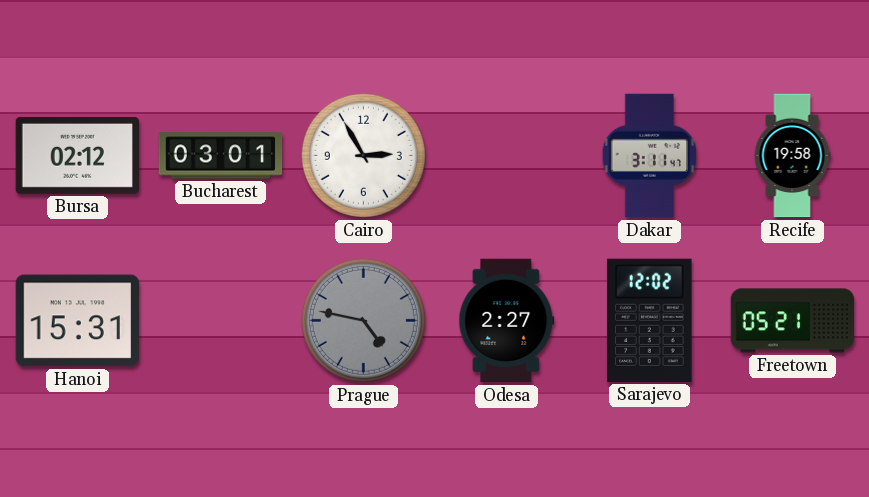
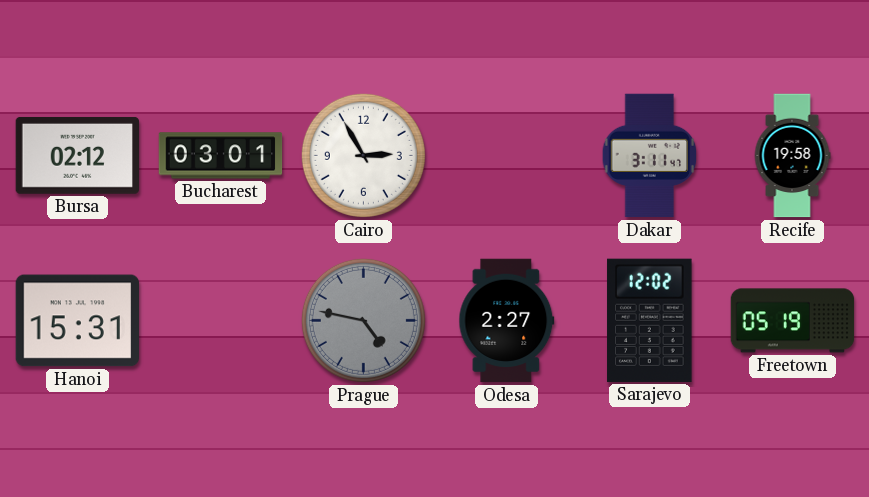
Freetown: 05:21 -> 05:19
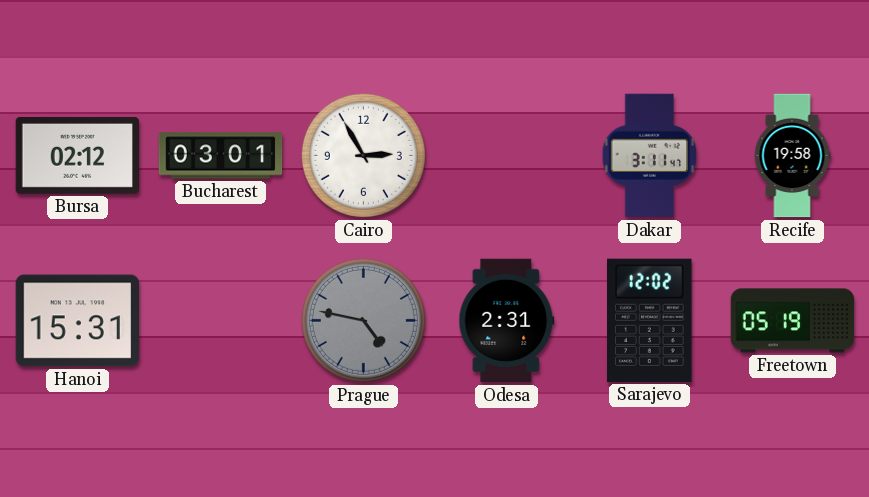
Odesa: 2:27 -> 2:31
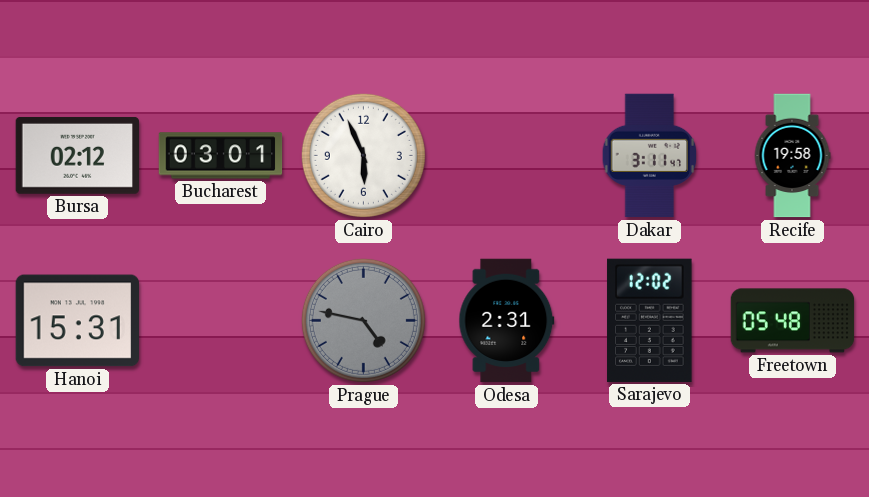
Cairo: 2:55 -> 5:56
Freetown: 05:19 -> 05:48
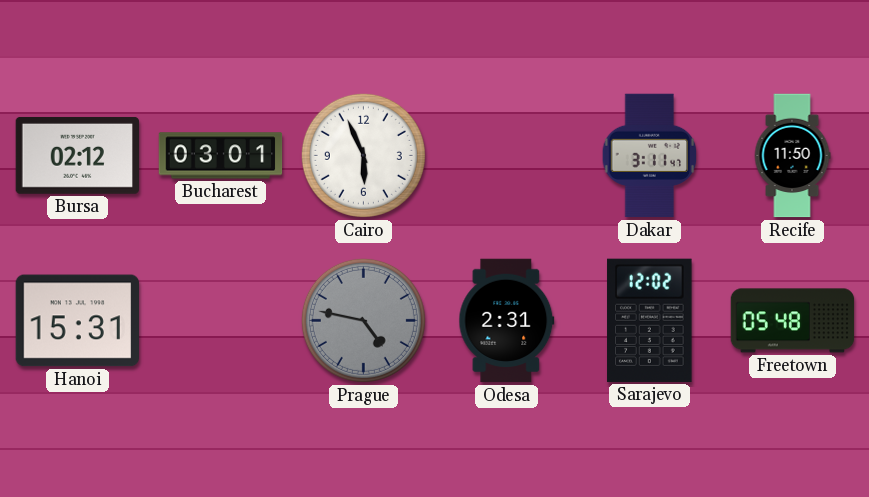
Recife: 19:58 -> 11:50
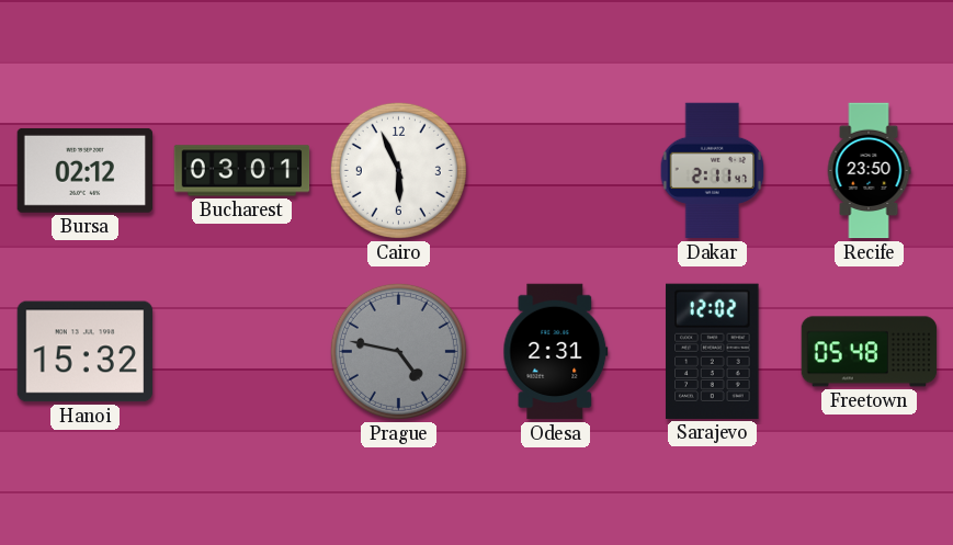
Dakar: 3:11 -> 2:11
Recife: 11:50 -> 23:50
Hanoi: 15:31 -> 15:32
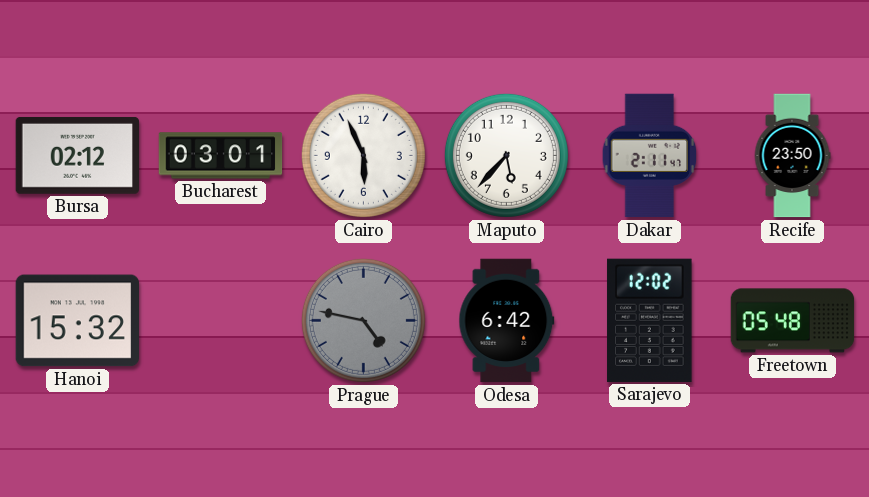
Maputo: none -> 5:37
Odesa: 2:31 -> 6:42
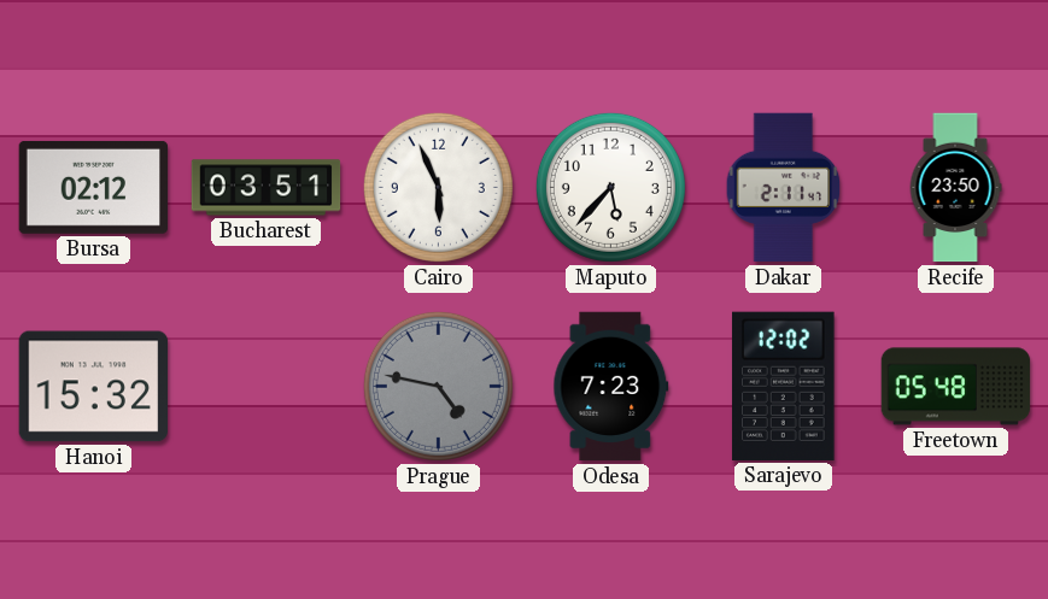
Bucharest: 03:01 -> 03:51
Odesa: 6:42 -> 7:23
